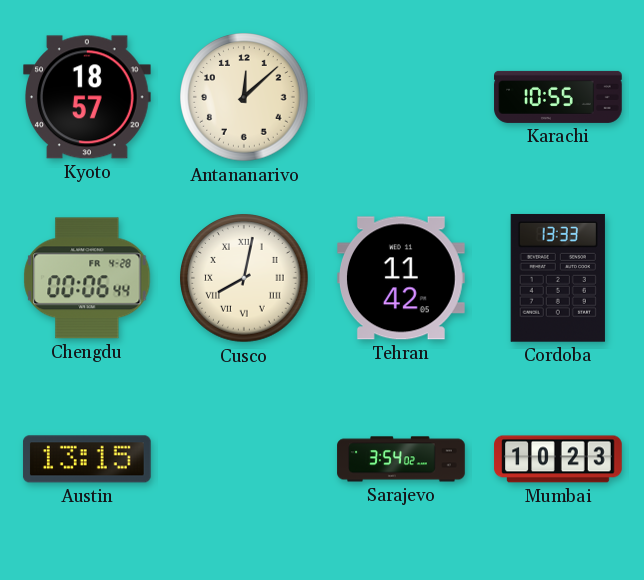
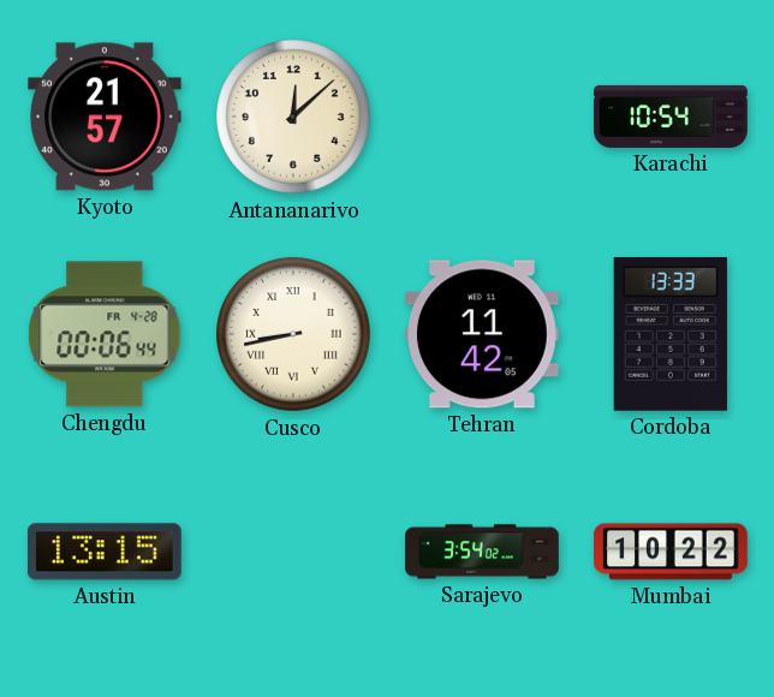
Kyoto: 18:57 -> 21:57
Karachi: 10:55 -> 10:54
Cusco: 8:02 -> 8:43
Mumbai: 10:23 -> 10:22
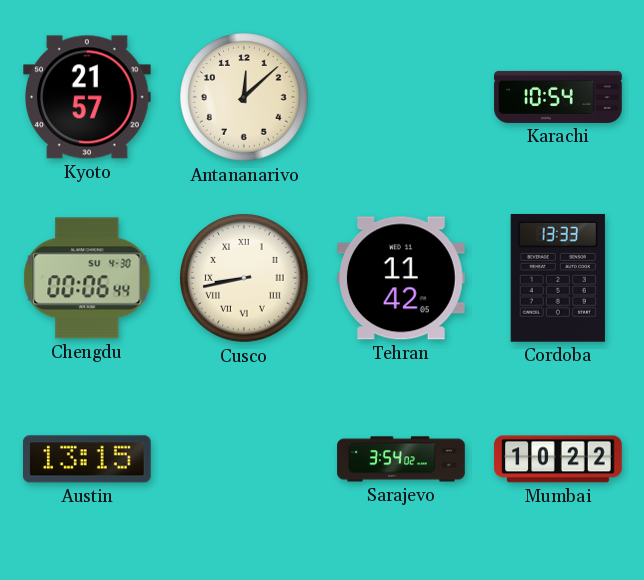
Chengdu date: FR 4-28 -> SU 4-30
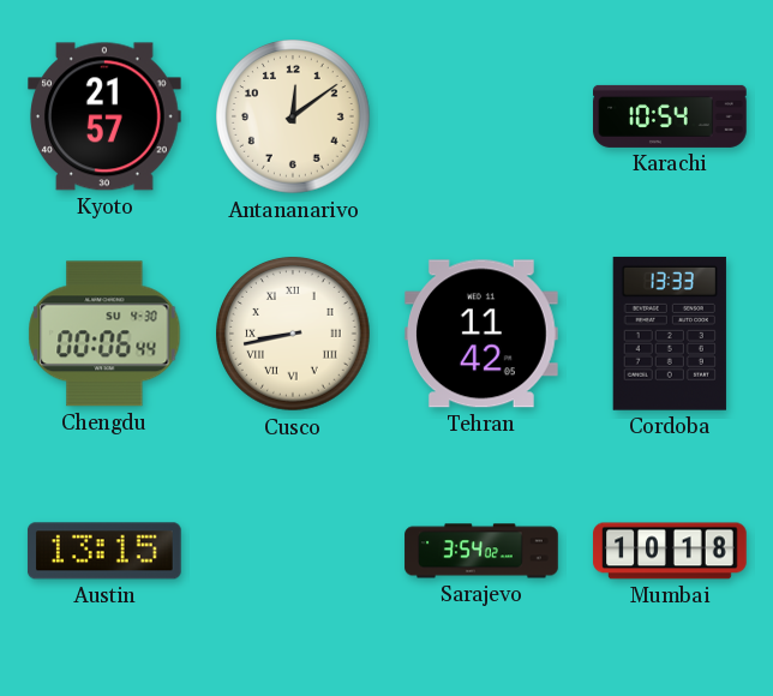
Antananarivo: 12:08 -> 12:09
Mumbai: 10:22 -> 10:18
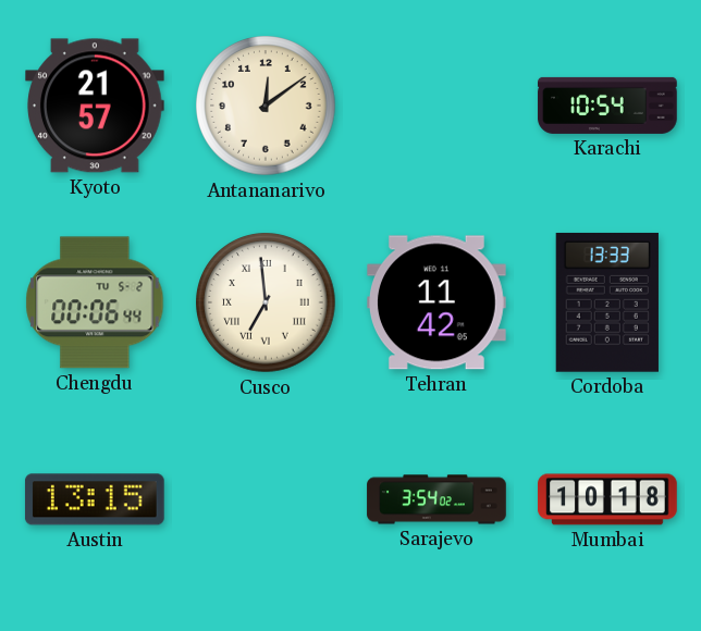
Chengdu date: SU 4-30 -> TU 5-2
Cusco: 8:43 -> 6:59
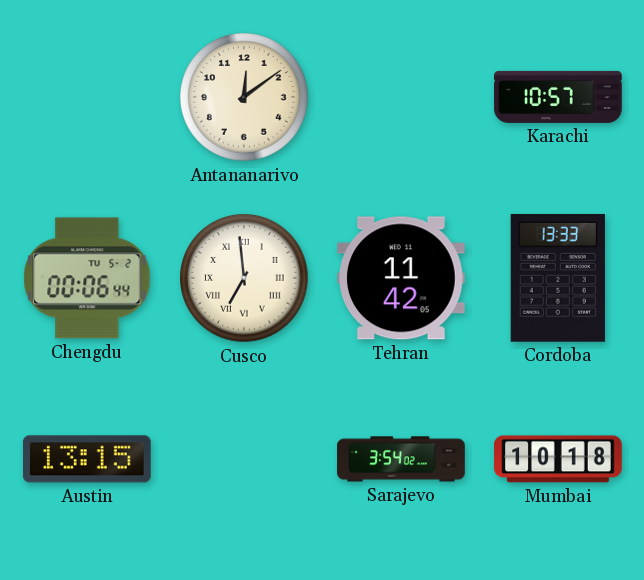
Kyoto: 21:57 -> none
Karachi: 10:54 -> 10:57
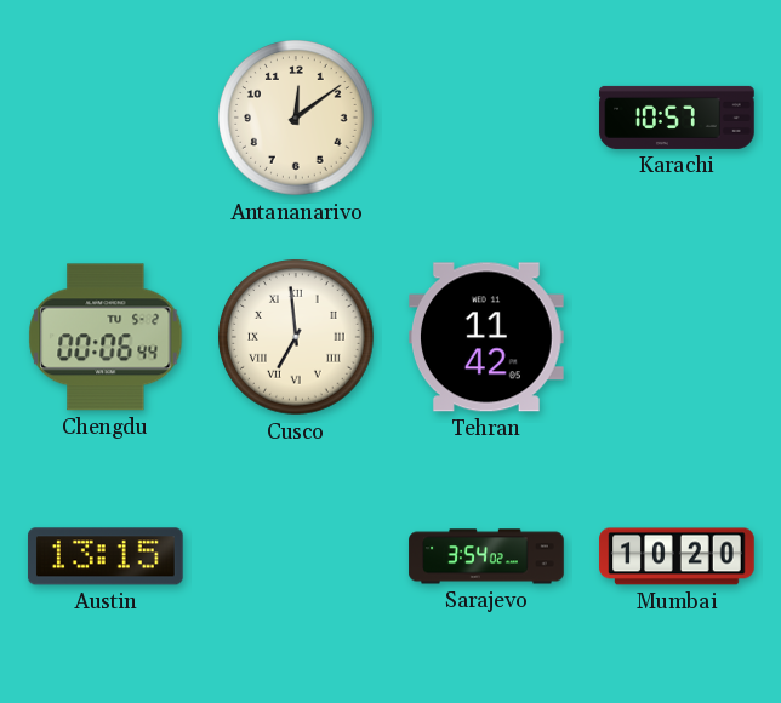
Cordoba: 13:33 -> none
Mumbai: 10:18 -> 10:20
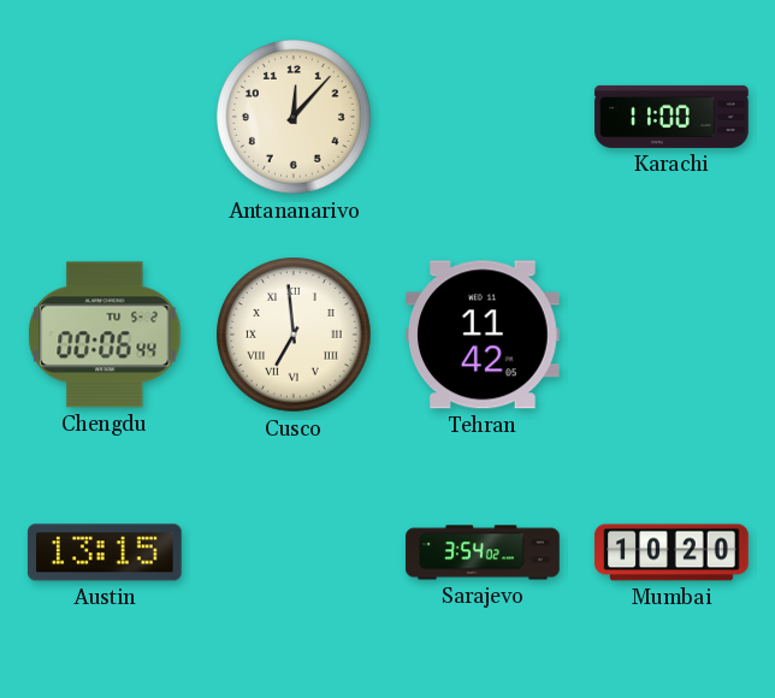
Antananarivo: 12:09 -> 12:07
Karachi: 10:57 -> 11:00
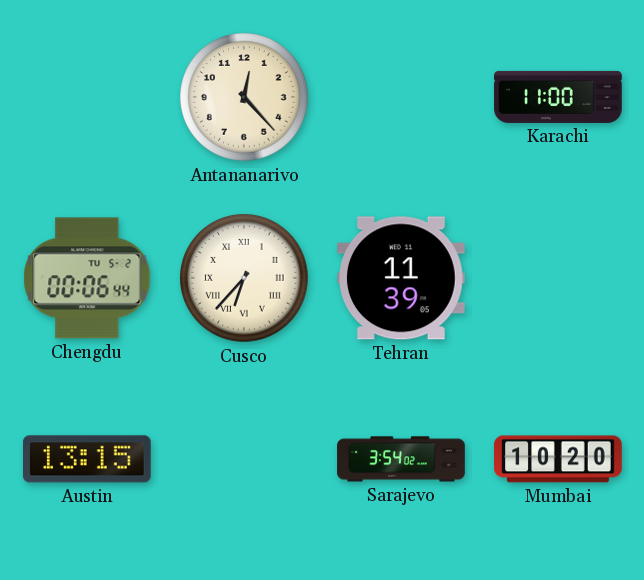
Antananarivo: 12:07 -> 12:23
Cusco: 6:59 -> 6:37
Tehran: 11:42 -> 11:39
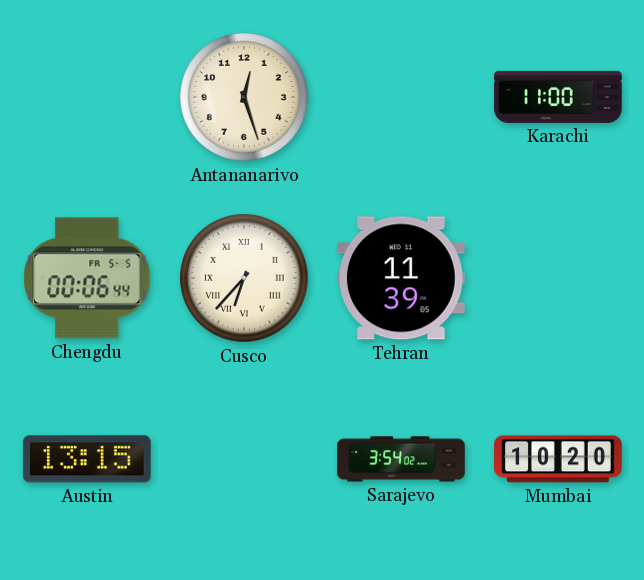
Antananarivo: 12:23 -> 12:27
Chengdu date: TU 5-2 -> FR 5-5
